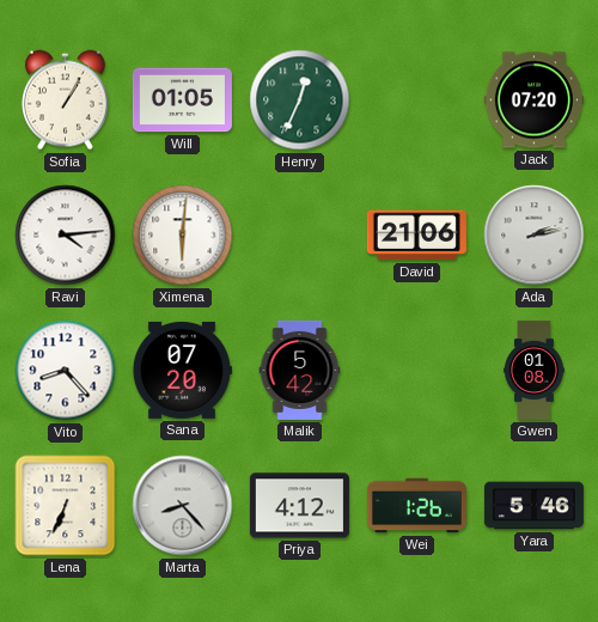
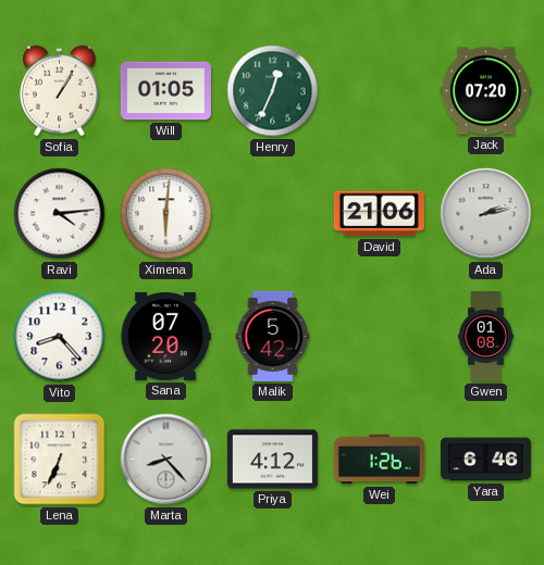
Yara: 5:46 -> 6:46
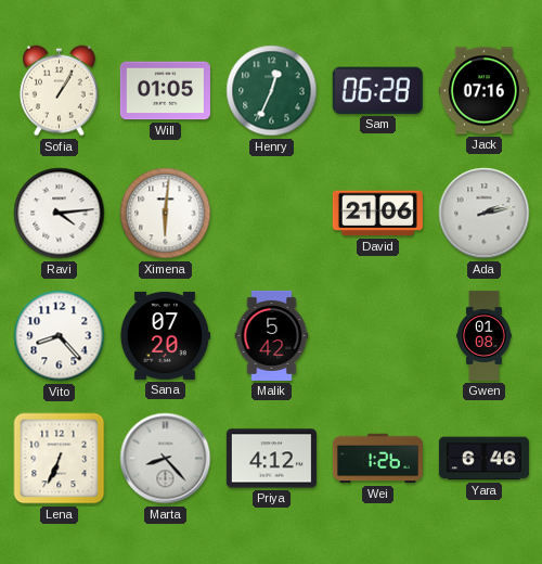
Sam: none -> 06:28
Jack: 07:20 -> 07:16
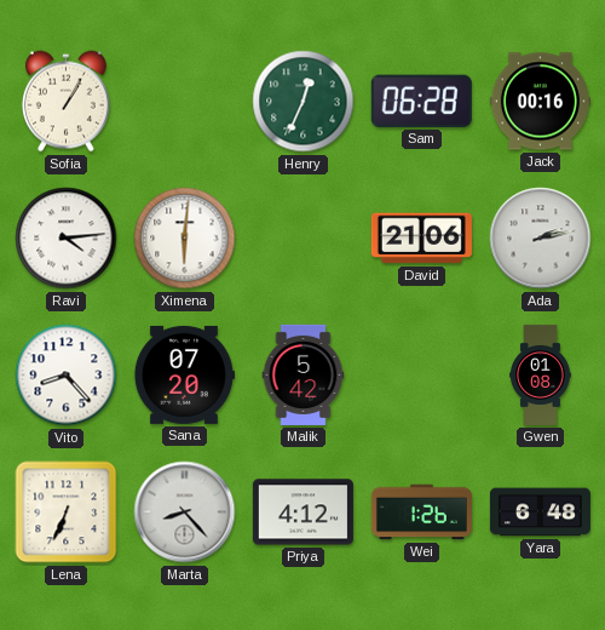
Will: 01:05 -> none
Jack: 07:16 -> 00:16
Yara: 6:46 -> 6:48
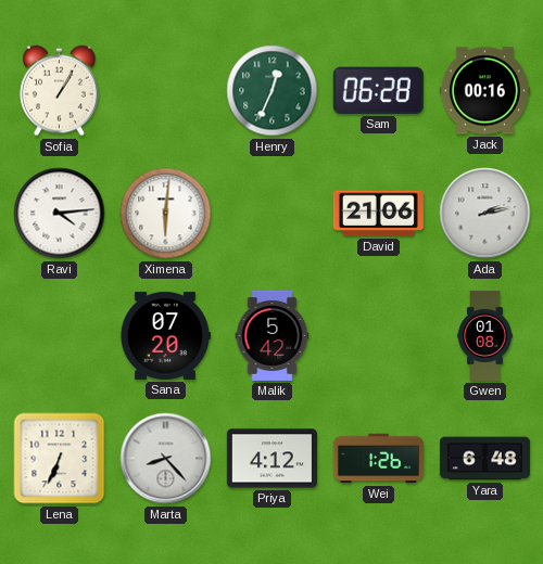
Vito: 8:23 -> none
